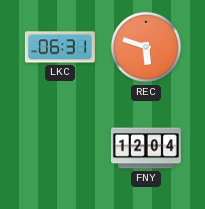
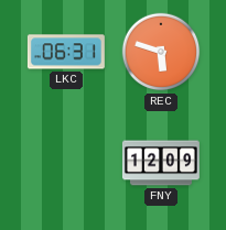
FNY: 12:04 -> 12:09
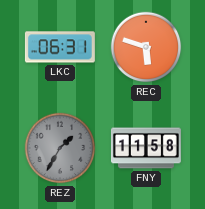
REZ: none -> 1:35
FNY: 12:09 -> 11:58
